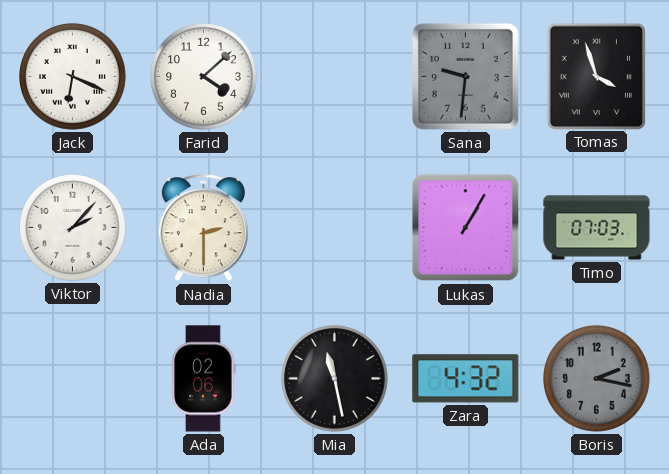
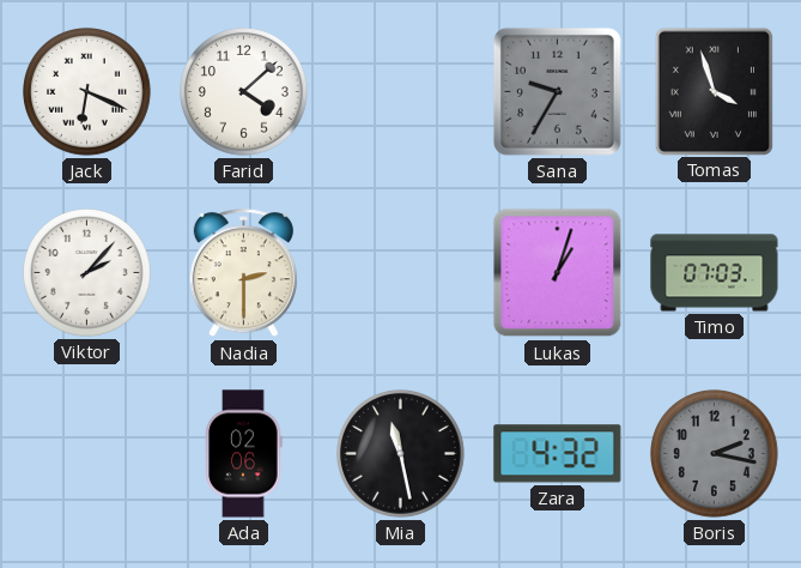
Sana: 9:31 -> 9:35
Lukas: 1:05 -> 1:03
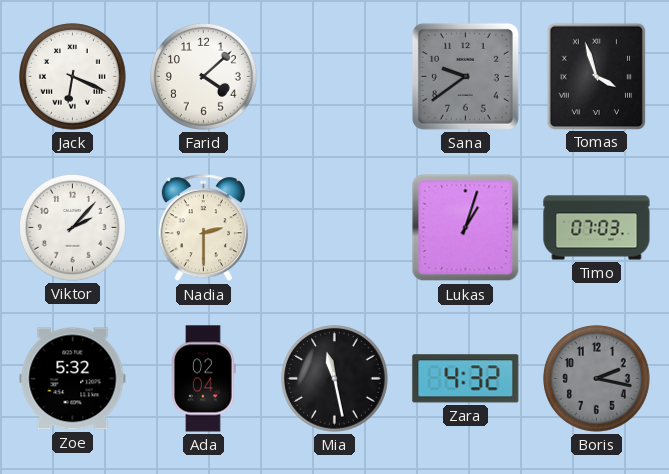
Sana: 9:35 -> 9:39
Zoe: none -> 5:32
Ada: 02:06 -> 02:04
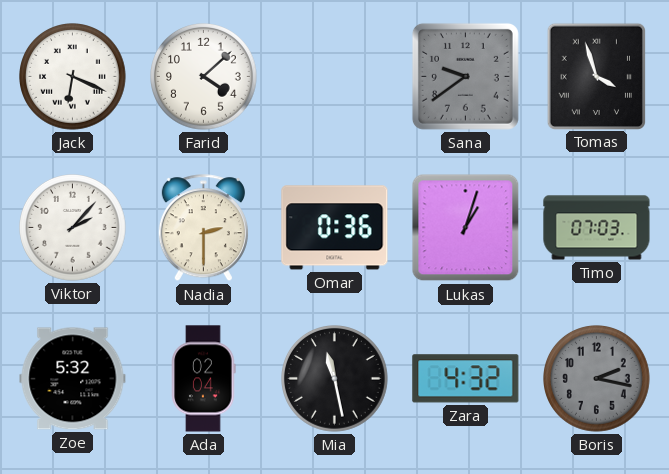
Omar: none -> 0:36
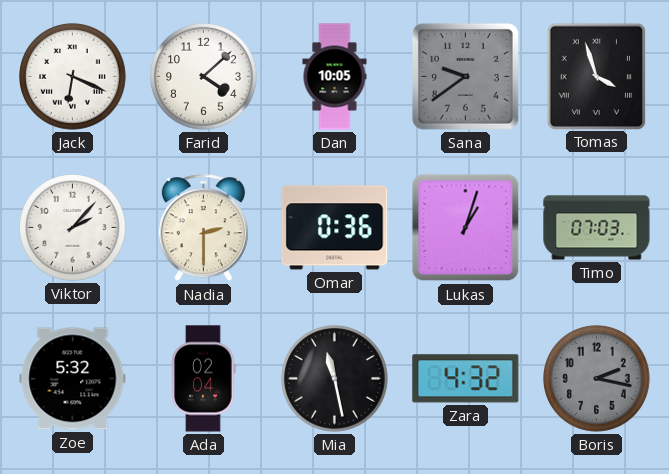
Dan: none -> 10:05
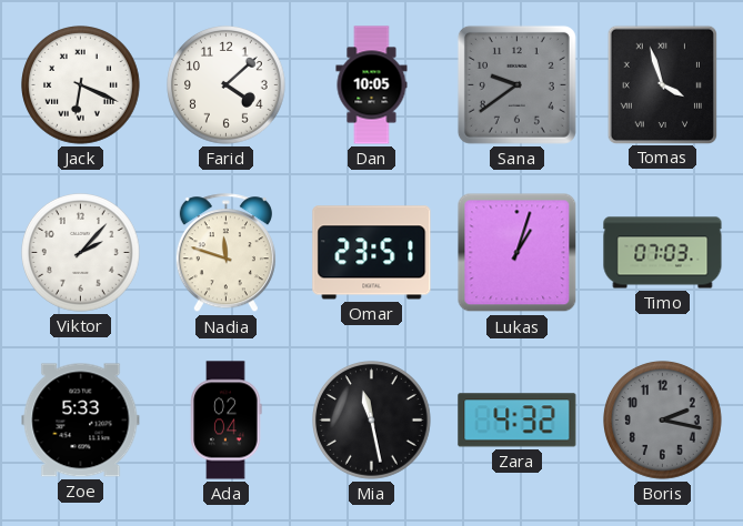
Nadia: 2:30 -> 11:48
Omar: 0:36 -> 23:51
Zoe: 5:32 -> 5:33
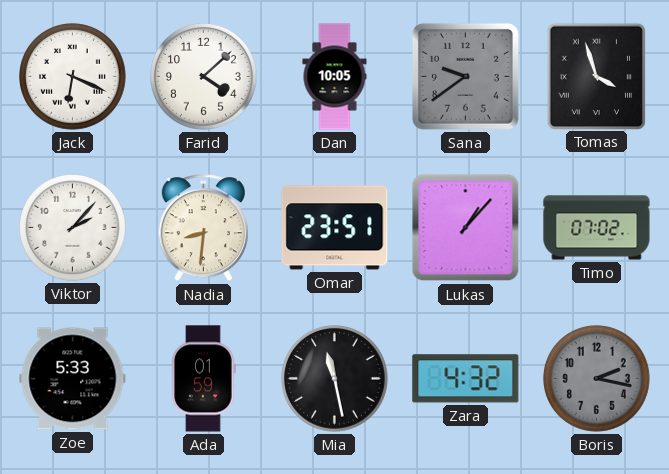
Nadia: 11:48 -> 8:31
Lukas: 1:03 -> 1:07
Timo: 07:03 -> 07:02
Ada: 02:04 -> 01:59
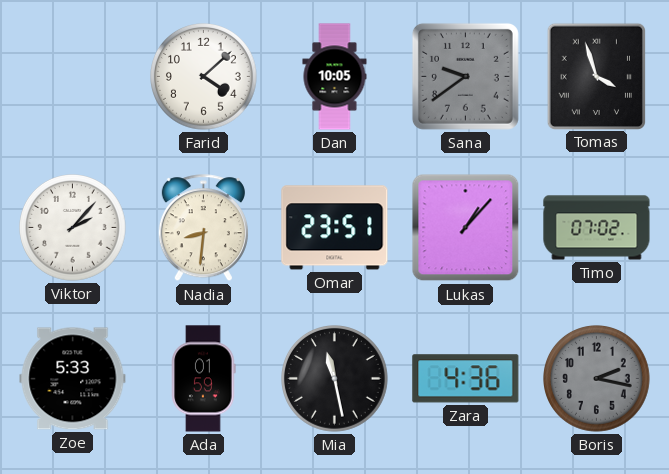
Jack: 6:19 -> none
Zara: 4:32 -> 4:36
